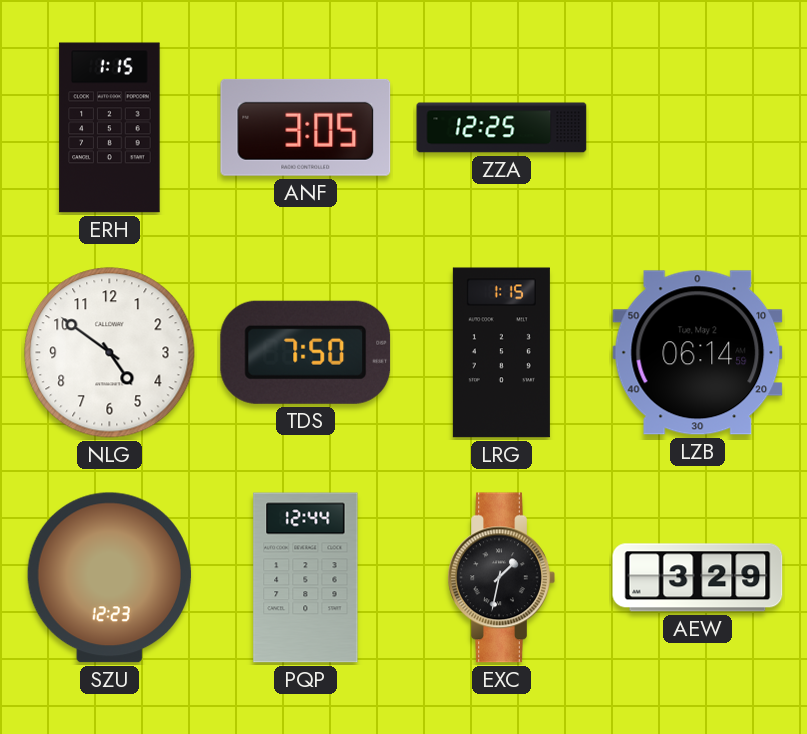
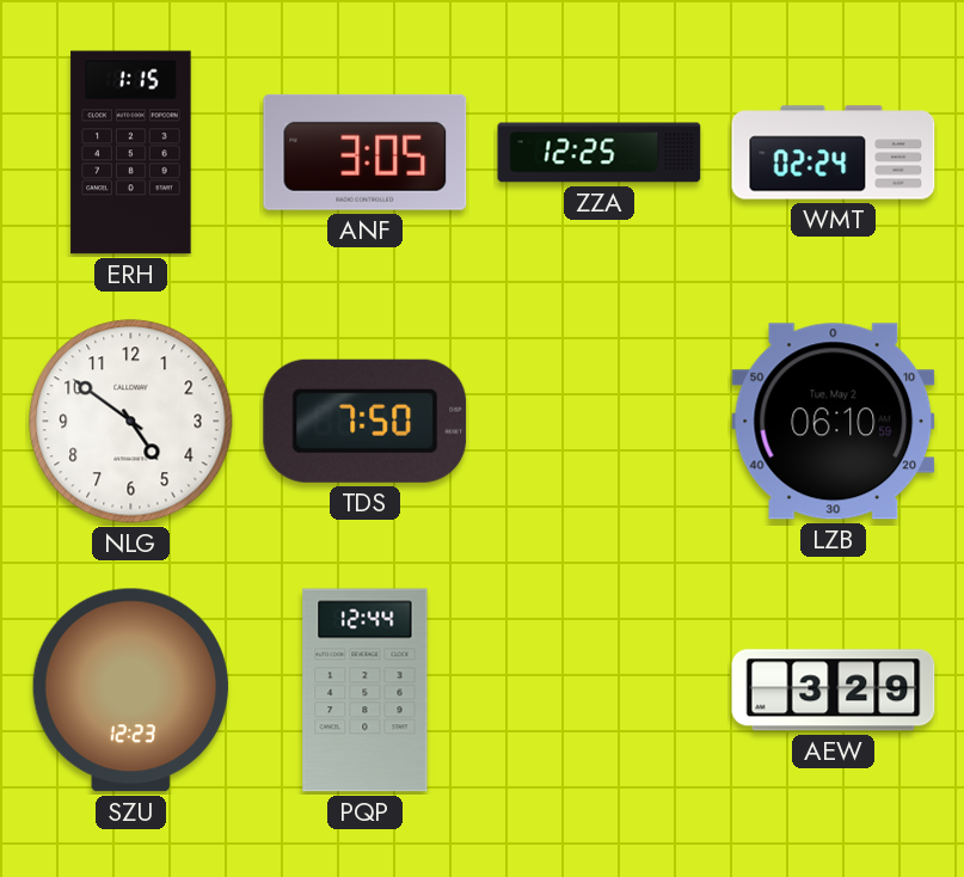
WMT: none -> 02:24
LRG: 1:15 -> none
LZB: 06:14 -> 06:10
EXC: 1:32 -> none
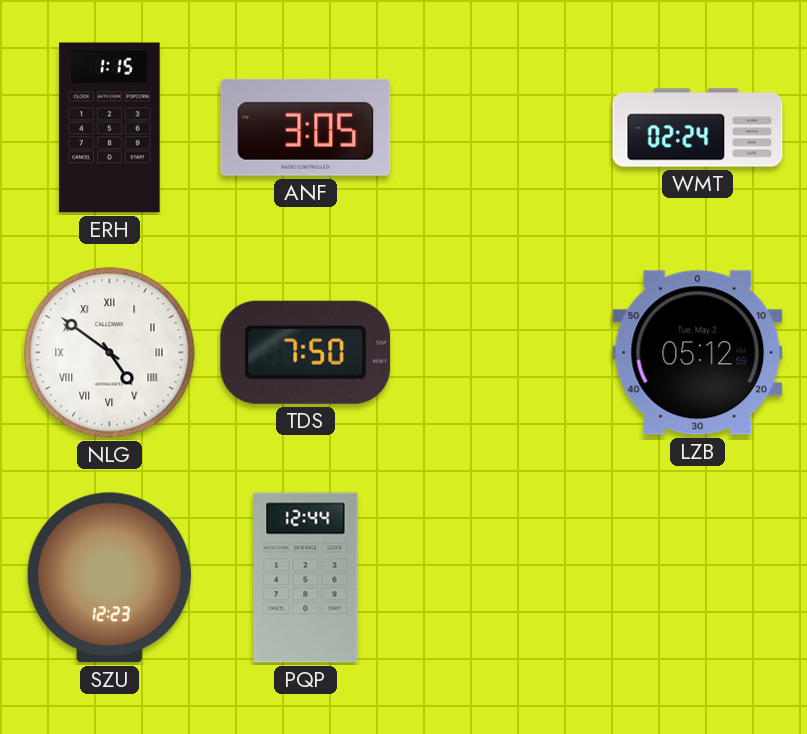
ZZA: 12:25 -> none
NLG numerals: Arabic -> Roman
LZB: 06:10 -> 05:12
AEW: 3:29 -> none
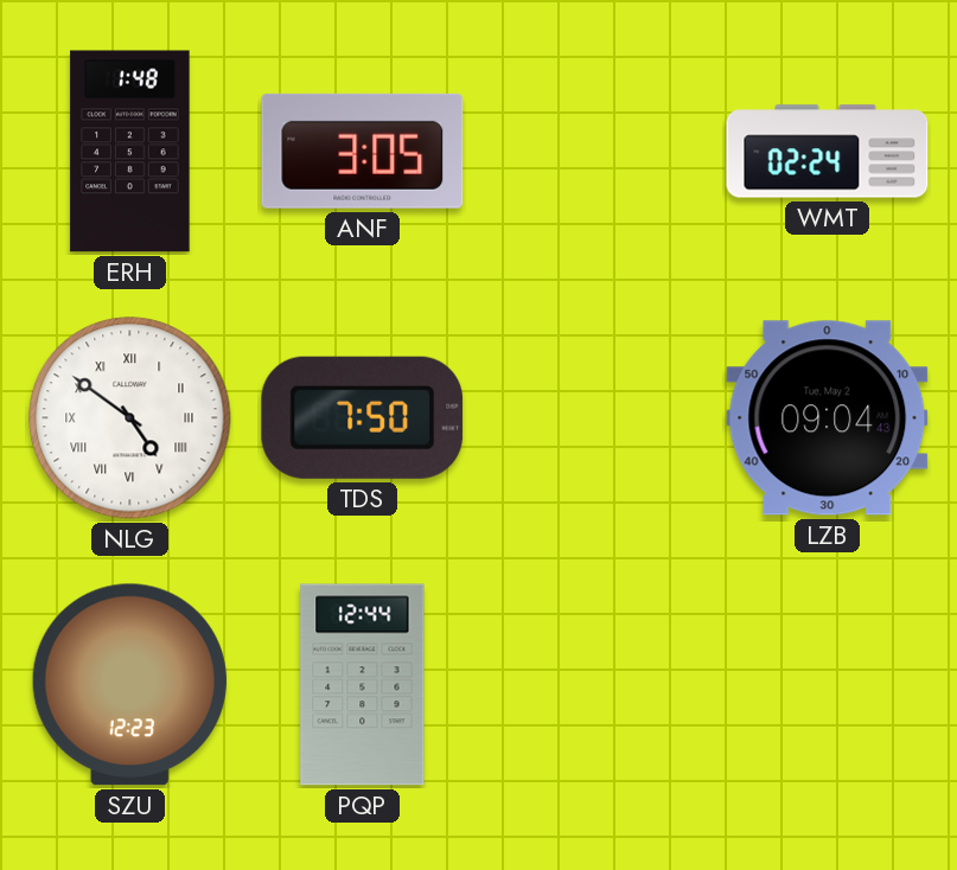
ERH: 1:15 -> 1:48
LZB: 05:12 -> 09:04
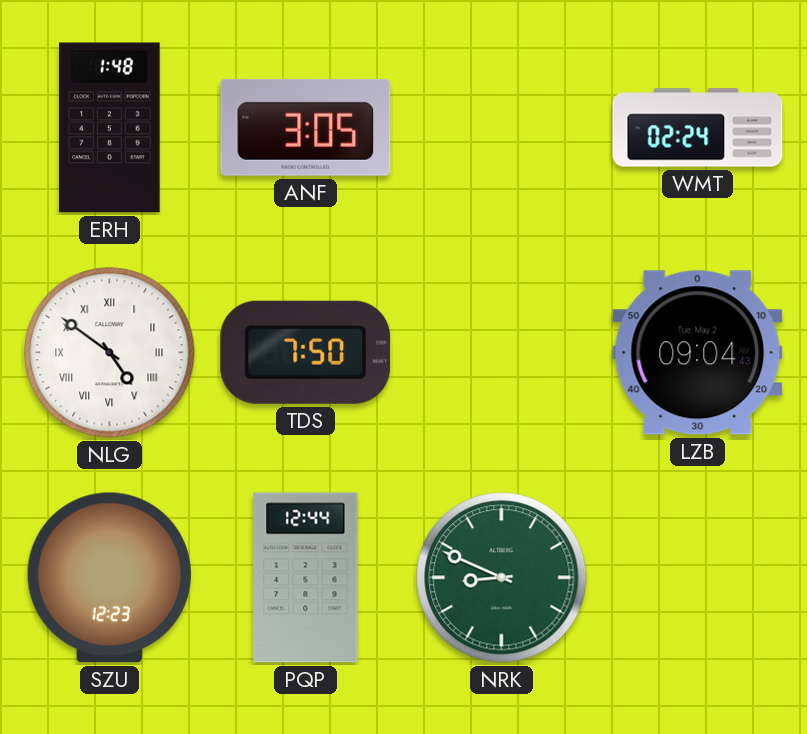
NRK: none -> 8:49
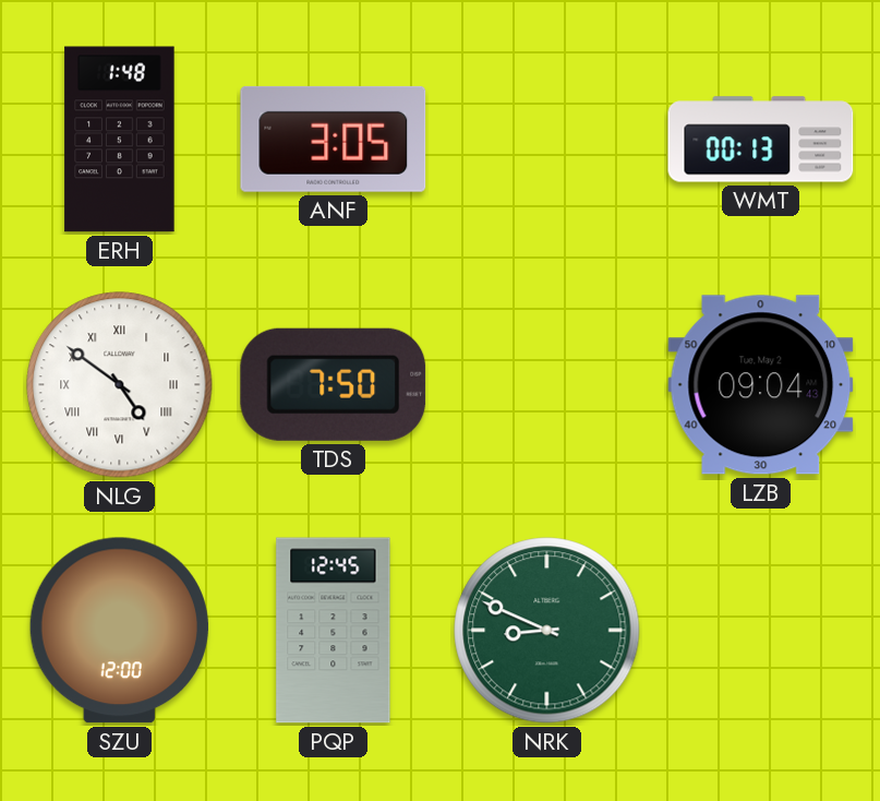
WMT: 02:24 -> 00:13
SZU: 12:23 -> 12:00
PQP: 12:44 -> 12:45
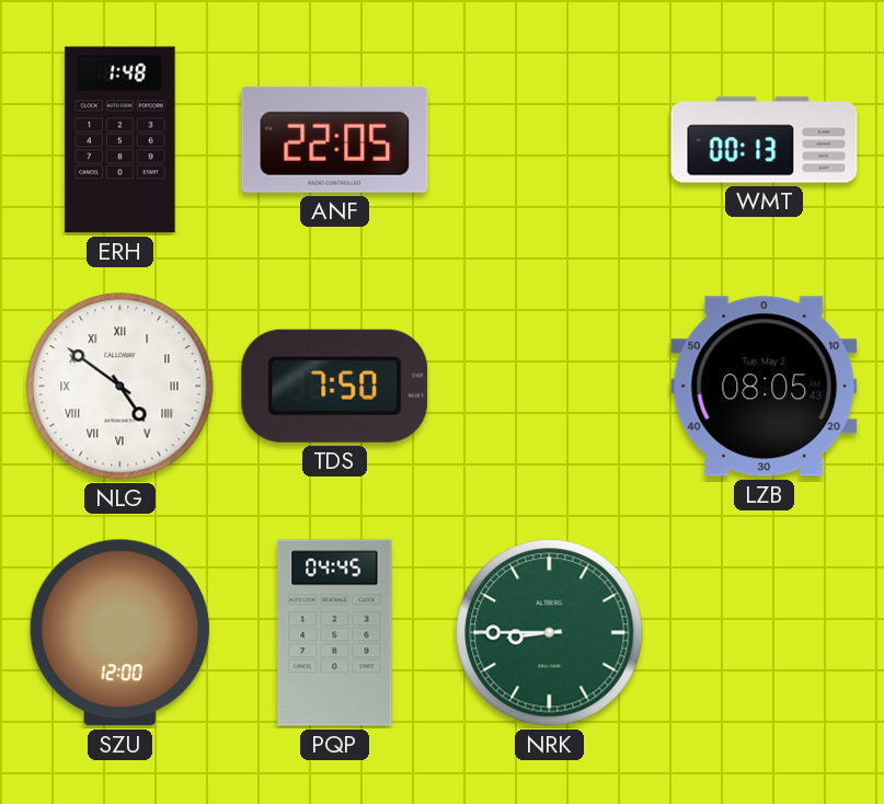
ANF: 3:05 -> 22:05
LZB: 09:04 -> 08:05
PQP: 12:45 -> 04:45
NRK: 8:49 -> 8:45
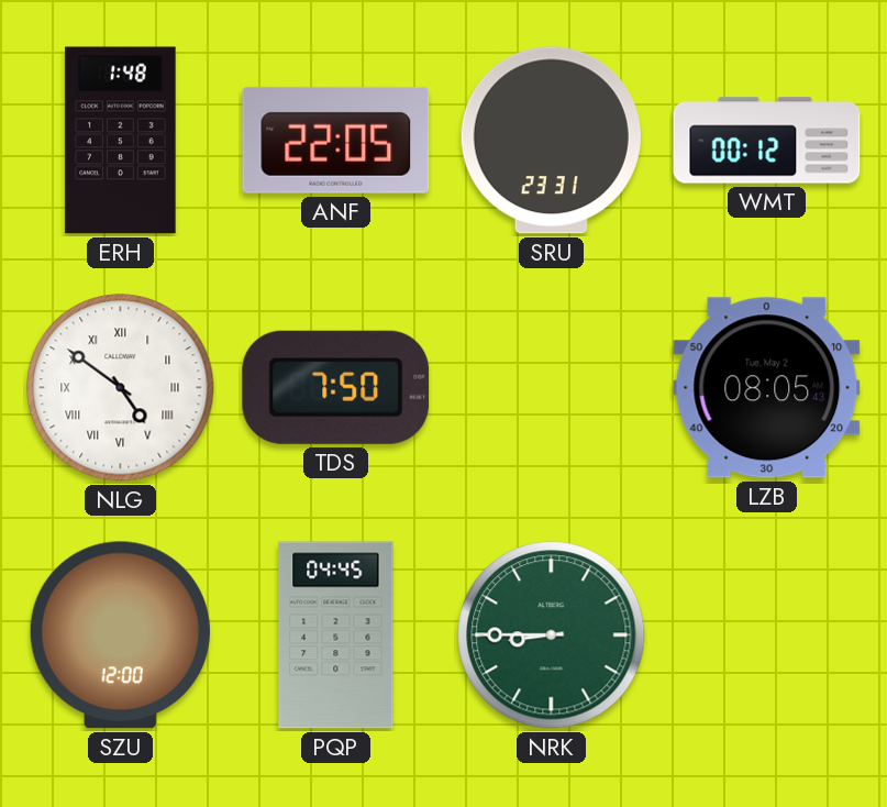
SRU: none -> 23:31
WMT: 00:13 -> 00:12
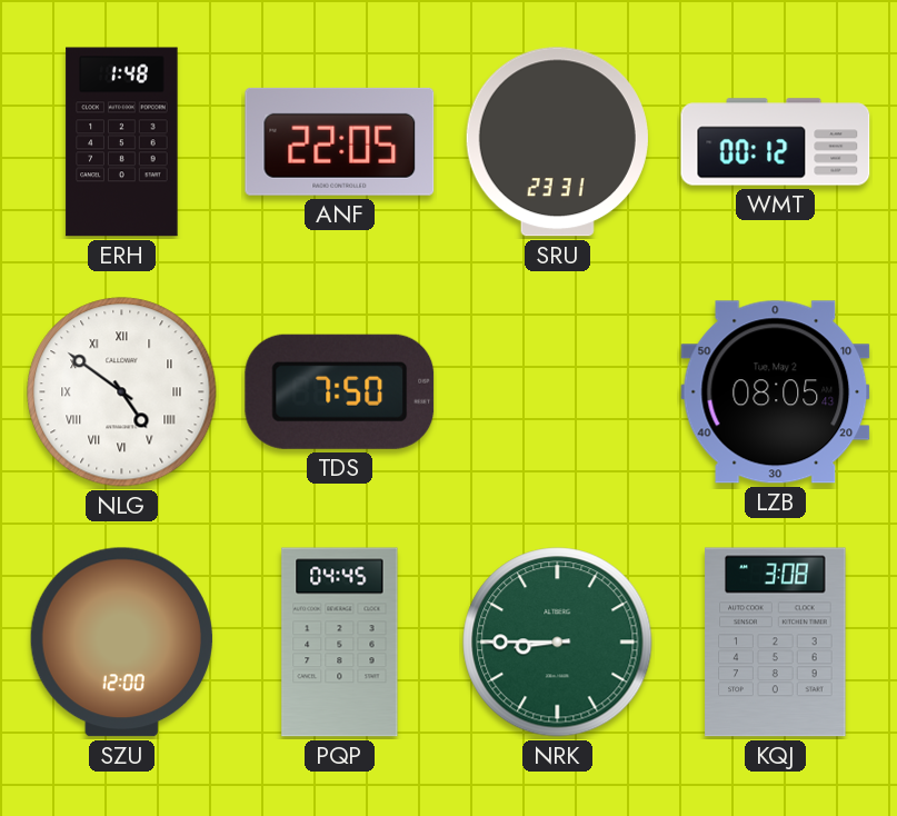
KQJ: none -> 3:08
